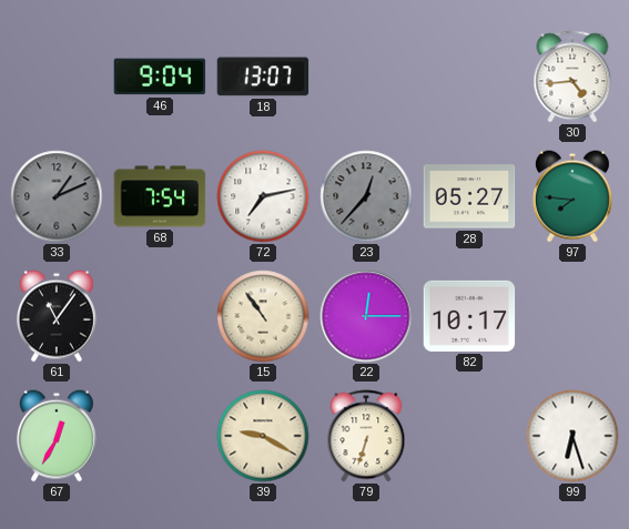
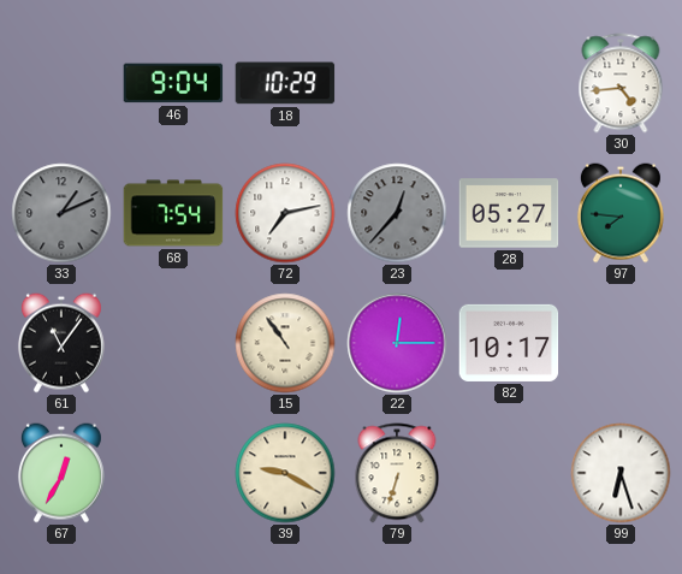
18: 13:07 -> 10:29
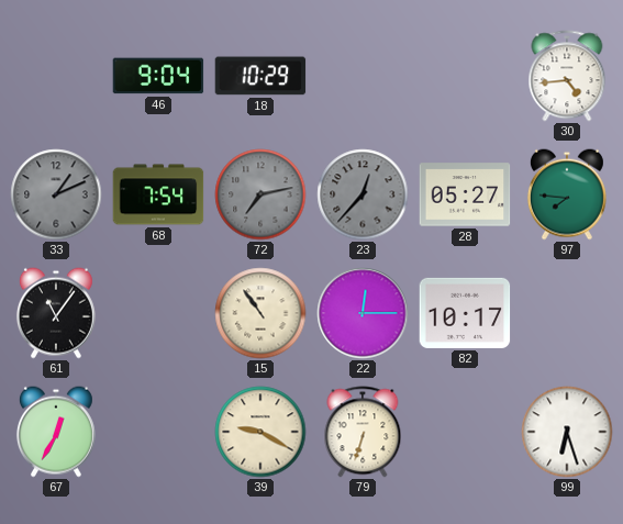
72 dial: white -> grey
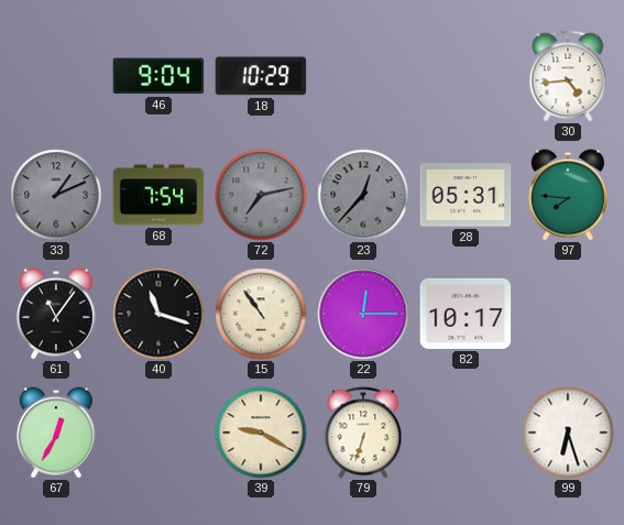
28: 05:27 -> 05:31
40: none -> 11:18
